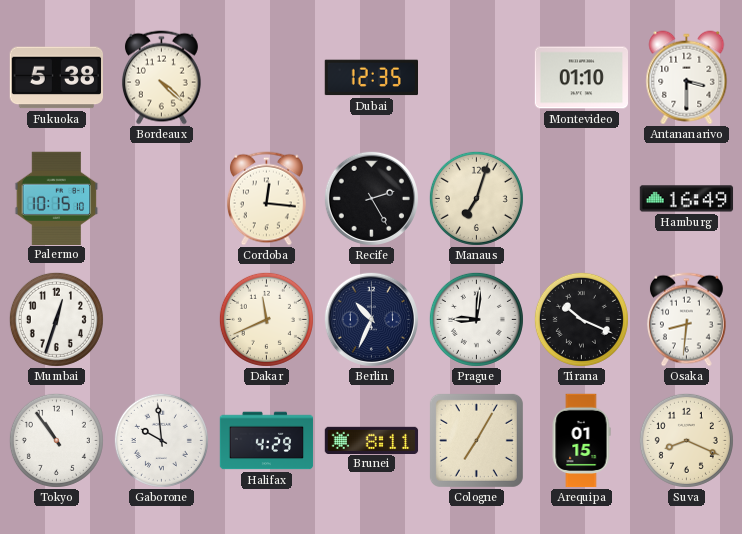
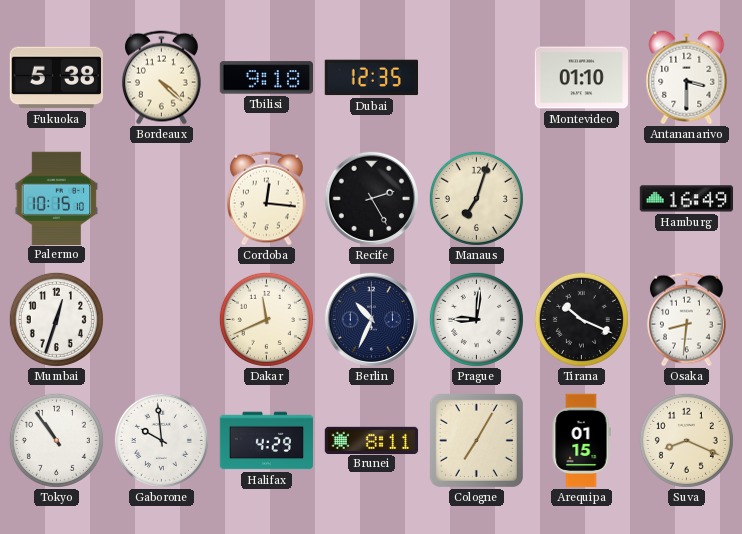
Tbilisi: none -> 9:18
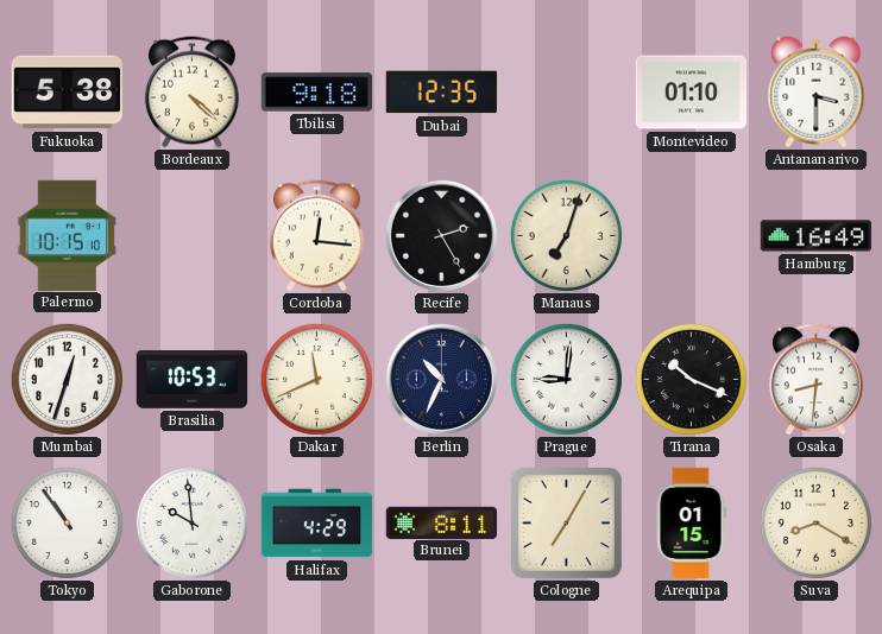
Brasilia: none -> 10:53
Suva: 8:19 -> 8:20
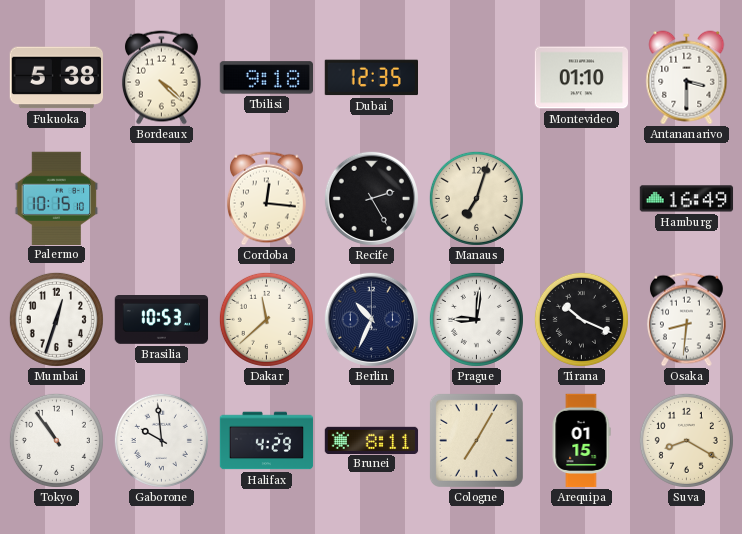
Dakar: 11:41 -> 11:38
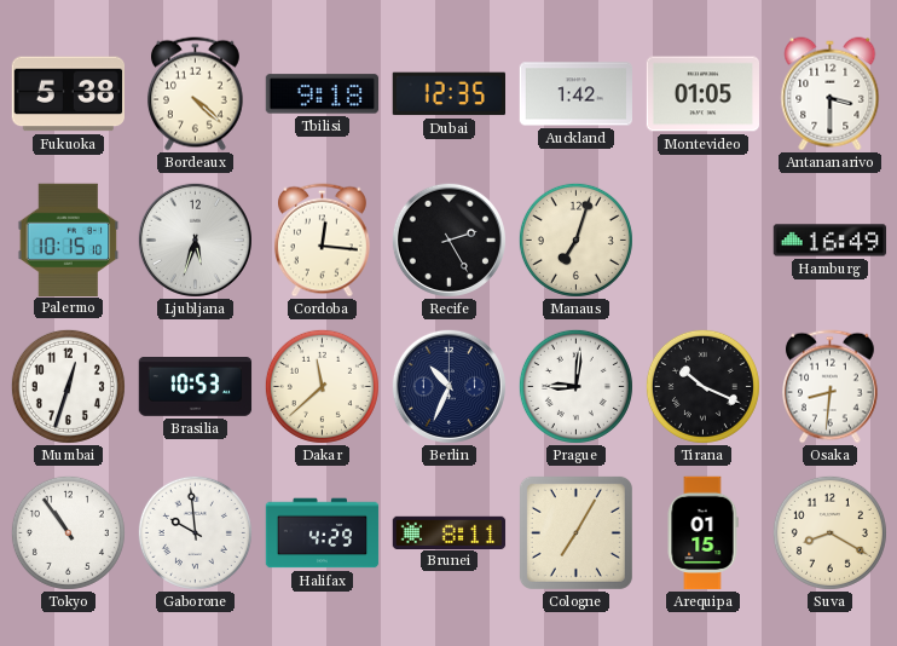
Auckland: none -> 1:42
Montevideo: 01:10 -> 01:05
Ljubljana: none -> 5:33
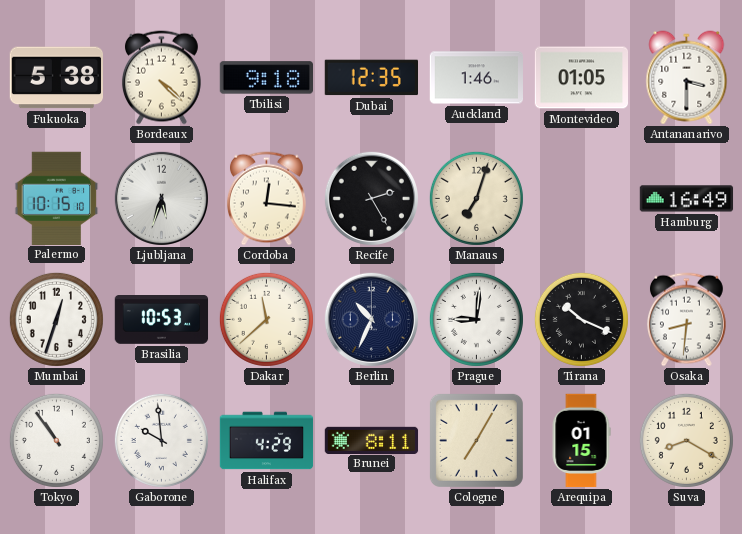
Auckland: 1:42 -> 1:46
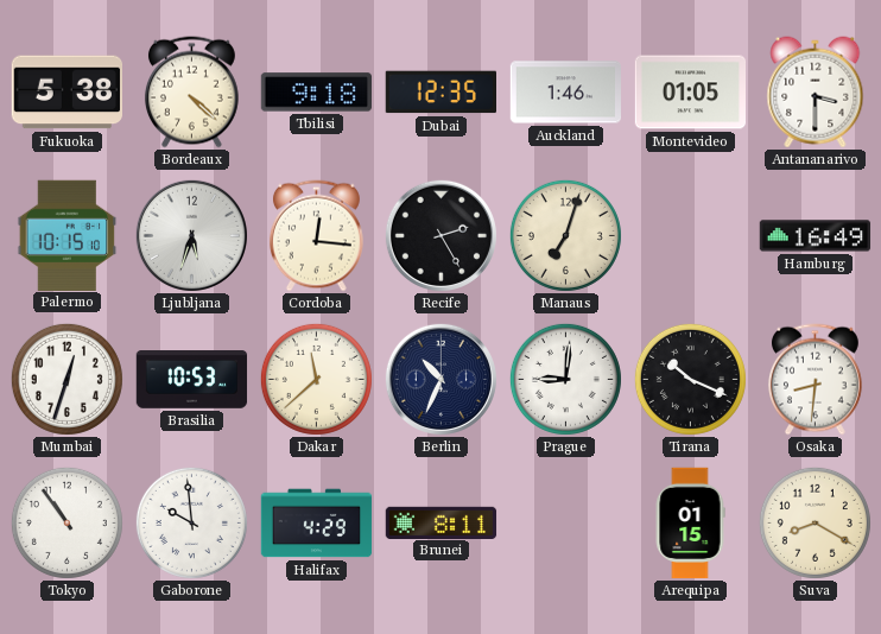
Cologne: 7:05 -> none
